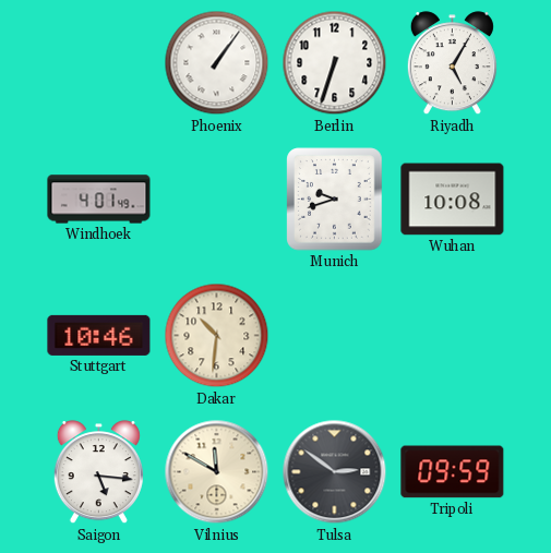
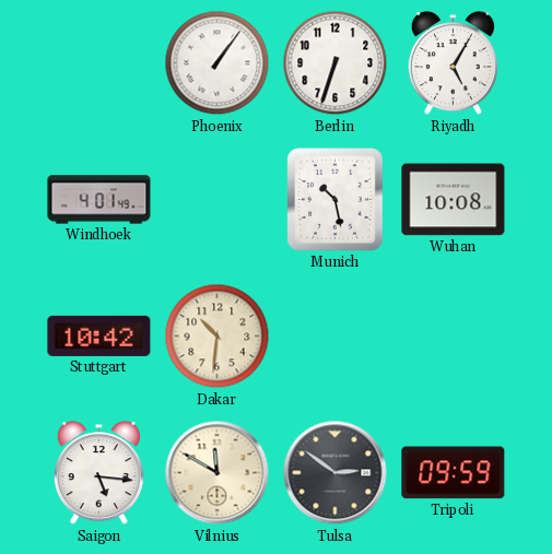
Munich: 9:42 -> 10:28
Stuttgart: 10:46 -> 10:42
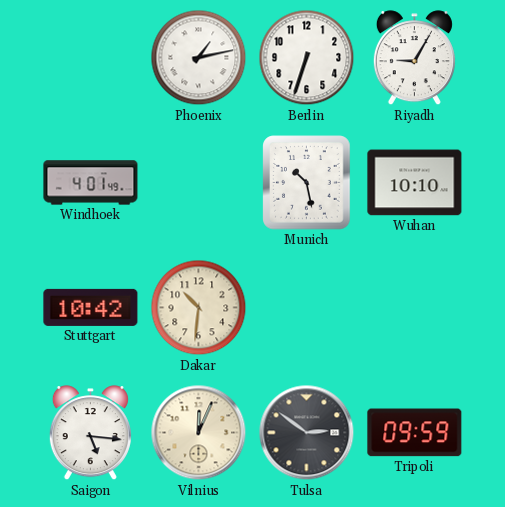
Phoenix: 1:06 -> 1:13
Riyadh: 5:05 -> 9:05
Wuhan: 10:08 -> 10:10
Vilnius: 11:50 -> 12:04
